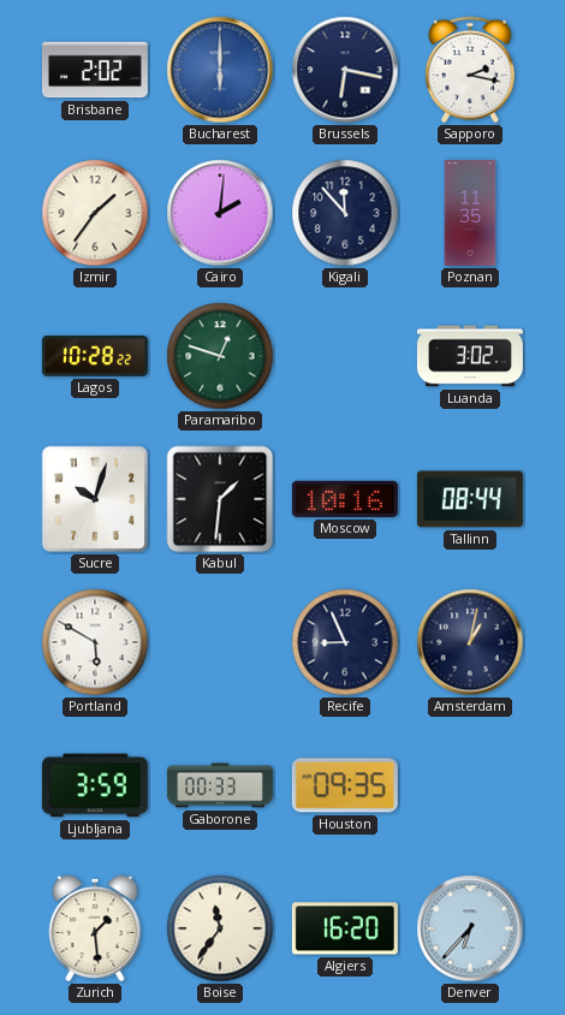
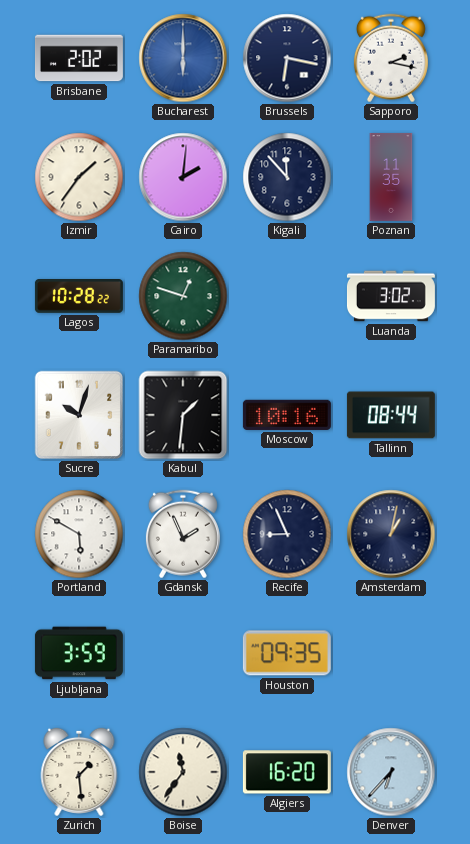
Gdansk: none -> 1:56
Gaborone: 00:33 -> none
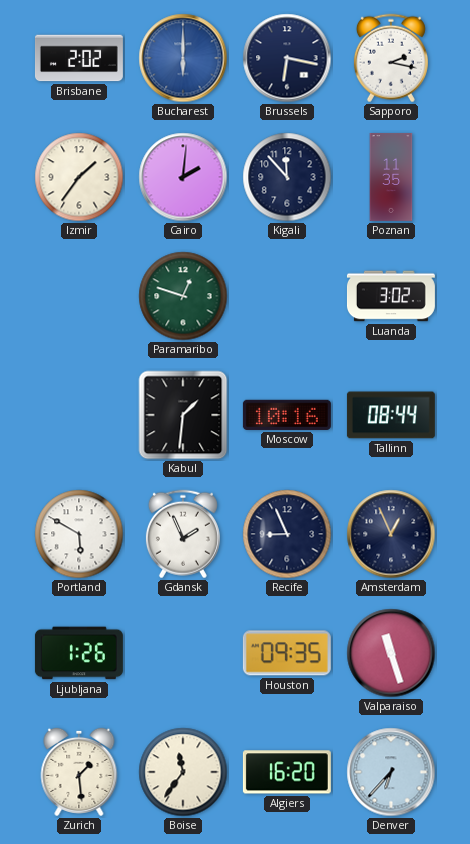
Lagos: 10:28 -> none
Sucre: 10:03 -> none
Amsterdam: 1:02 -> 12:56
Ljubljana: 3:59 -> 1:26
Valparaiso: none -> 11:27
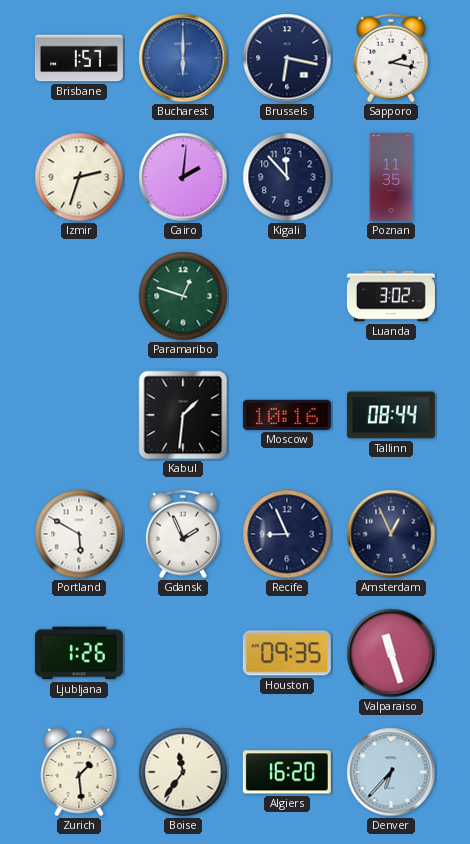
Brisbane: 2:02 -> 1:57
Izmir: 1:36 -> 2:33
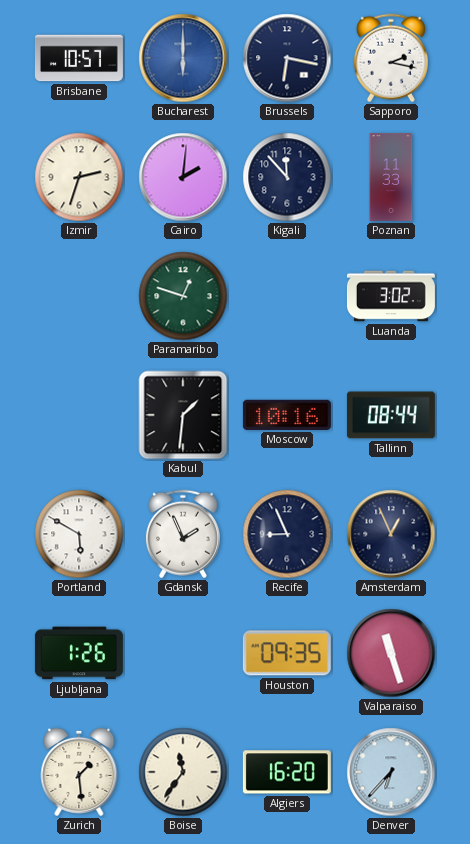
Brisbane: 1:57 -> 10:57
Poznan: 11:35 -> 11:33
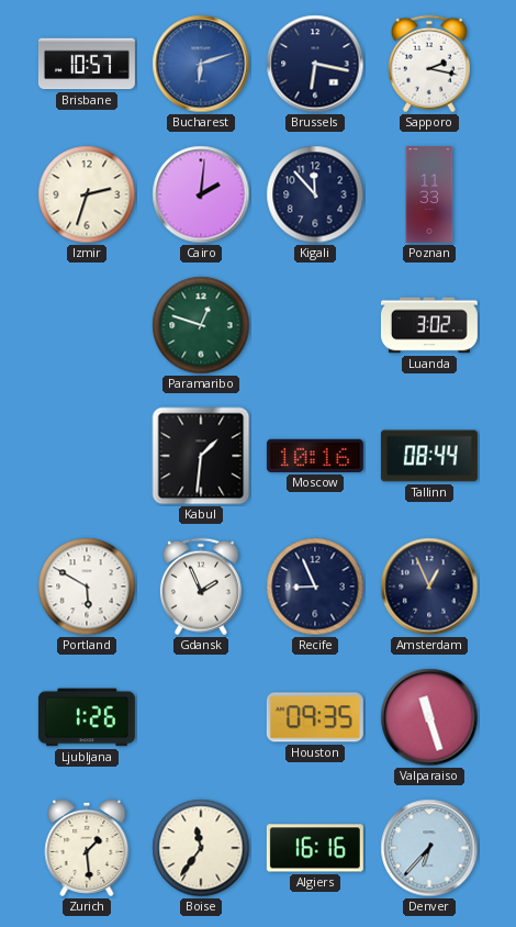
Bucharest: 6:00 -> 6:12
Algiers: 16:20 -> 16:16
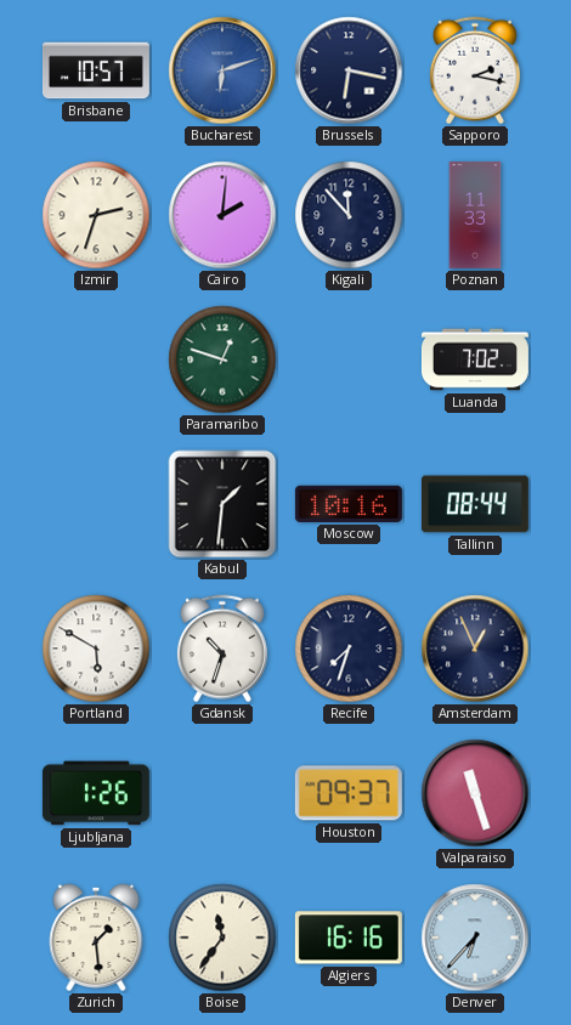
Luanda: 3:02 -> 7:02
Gdansk: 1:56 -> 10:33
Recife: 8:56 -> 7:33
Houston: 09:35 -> 09:37
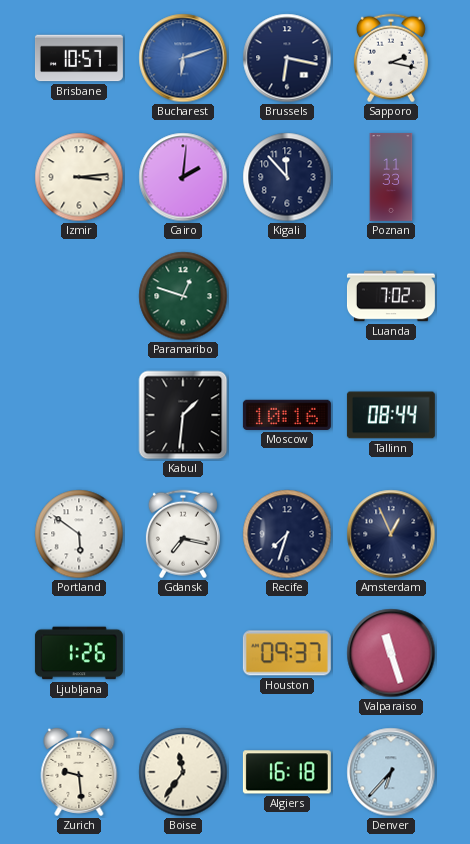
Izmir: 2:33 -> 3:14
Portland: 5:50 -> 5:51
Gdansk: 10:33 -> 7:17
Zurich: 1:29 -> 9:29
Algiers: 16:16 -> 16:18
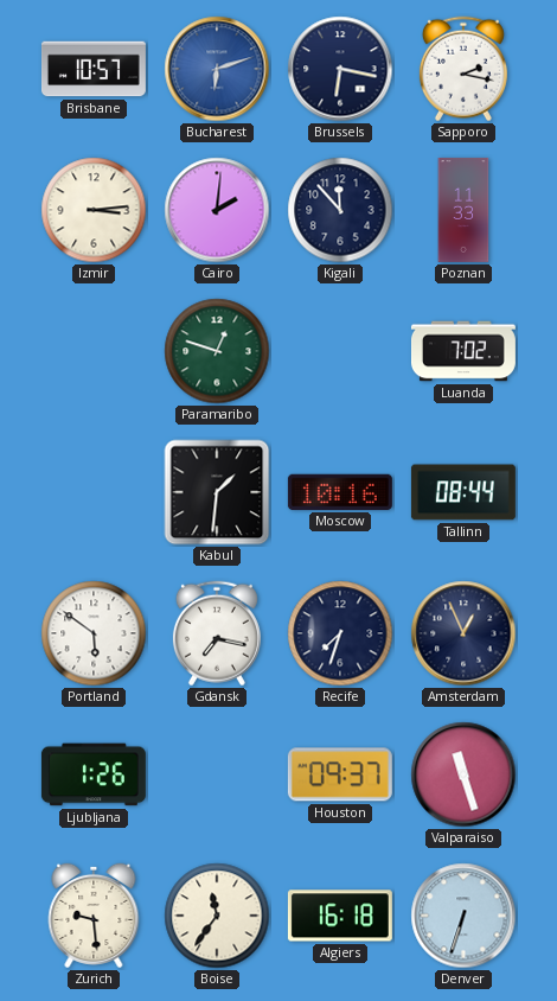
Denver: 6:37 -> 6:33
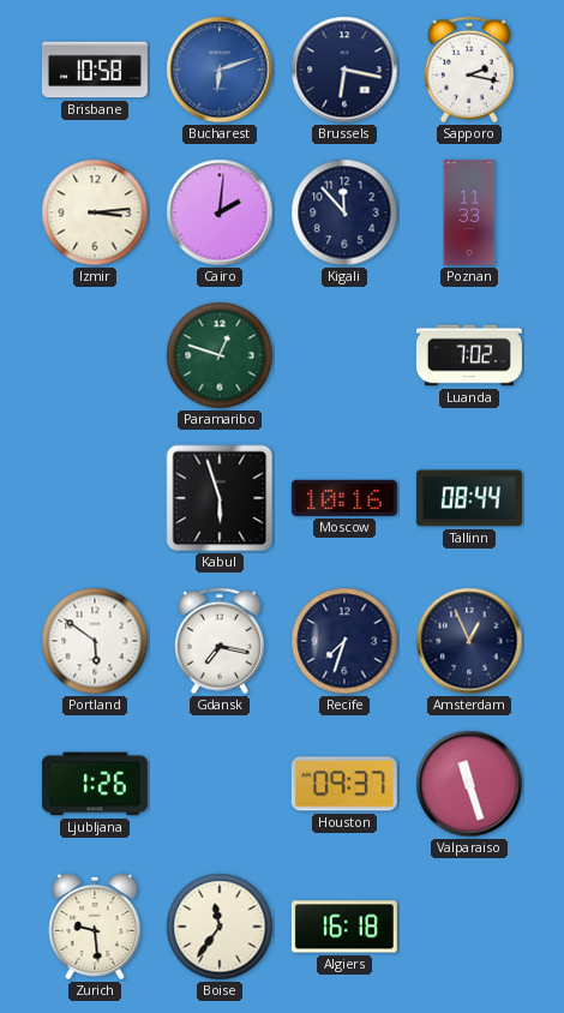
Brisbane: 10:57 -> 10:58
Kabul: 1:31 -> 5:57
Denver: 6:33 -> none
